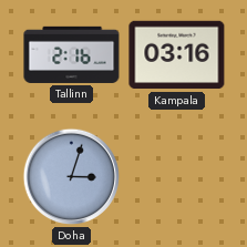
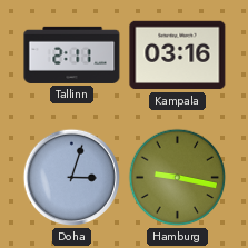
Tallinn: 2:16 -> 2:11
Hamburg: none -> 9:17
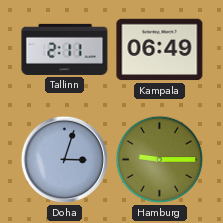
Kampala: 03:16 -> 06:49
Hamburg: 9:17 -> 9:15
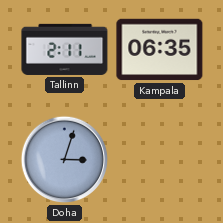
Kampala: 06:49 -> 06:35
Hamburg: 9:15 -> none
